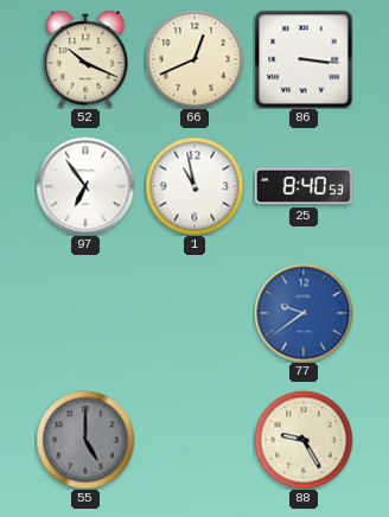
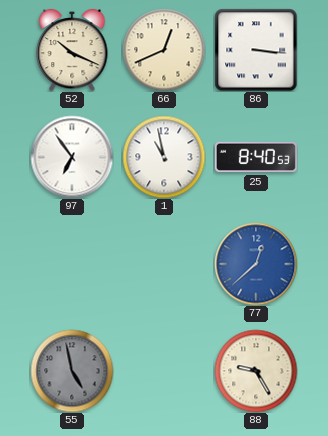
77: 9:39 -> 12:38
55: 5:00 -> 4:58
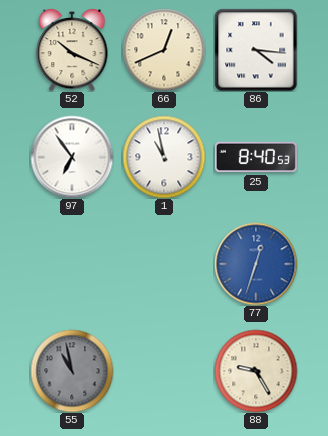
86: 3:16 -> 4:16
77: 12:38 -> 12:33
55: 4:58 -> 10:58
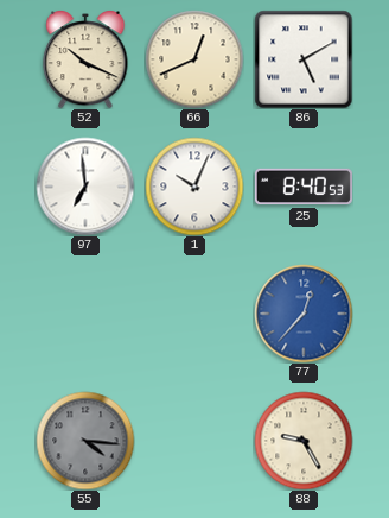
86: 4:16 -> 5:10
97: 6:54 -> 6:59
1: 10:58 -> 10:04
77: 12:33 -> 12:37
55: 10:58 -> 4:16
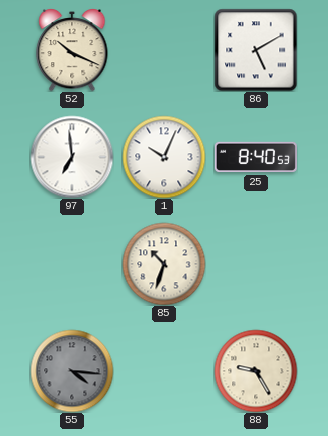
66: 12:41 -> none
85: none -> 10:33
77: 12:37 -> none
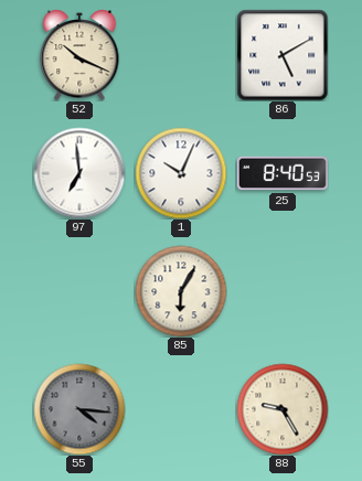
85: 10:33 -> 6:05
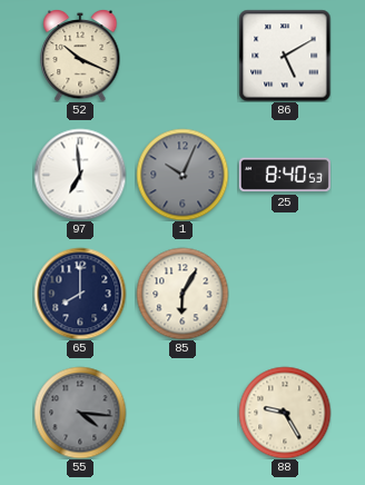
1 dial: white -> grey
65: none -> 8:00
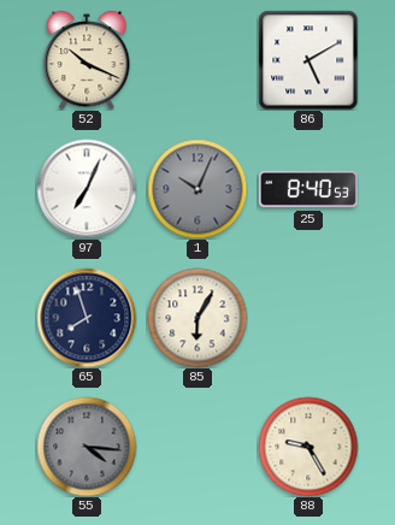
97: 6:59 -> 7:04
65: 8:00 -> 7:57
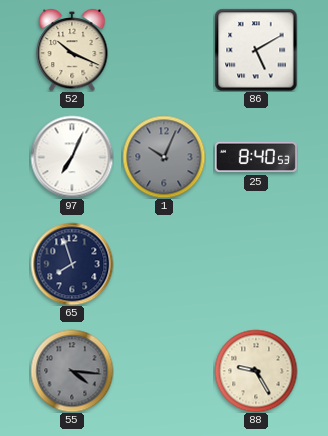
85: 6:05 -> none
